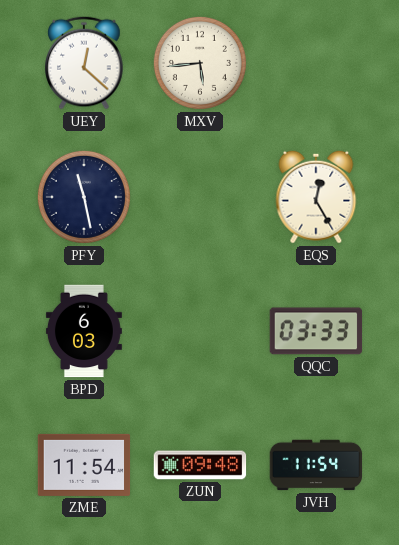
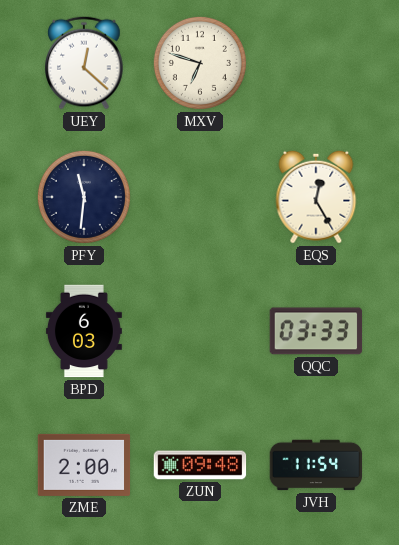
MXV: 5:44 -> 6:48
PFY: 11:28 -> 11:31
ZME: 11:54 -> 2:00
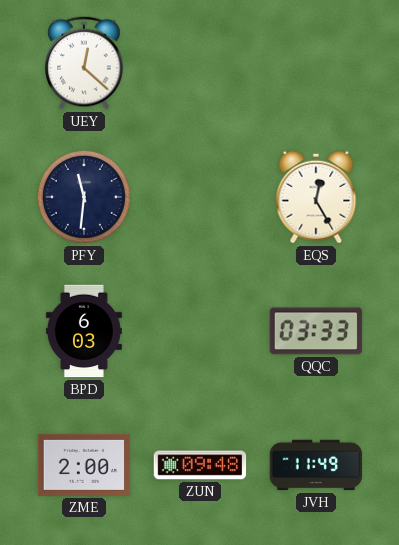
MXV: 6:48 -> none
JVH: 11:54 -> 11:49
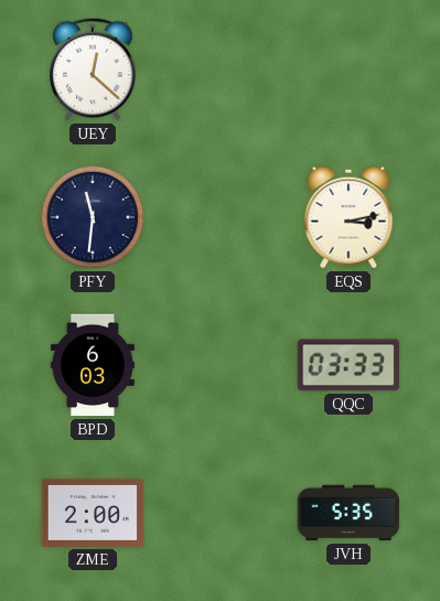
EQS: 12:25 -> 3:13
ZUN: 09:48 -> none
JVH: 11:49 -> 5:35
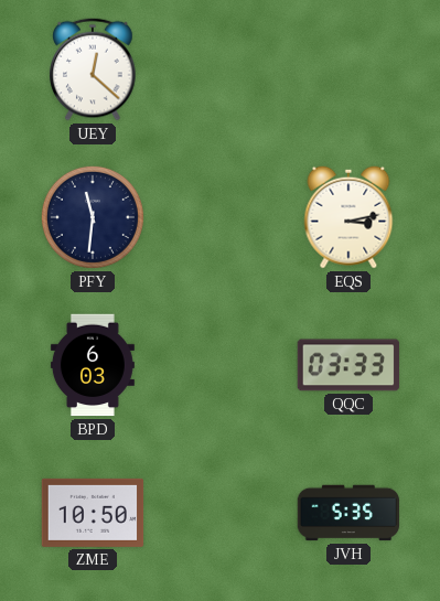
ZME: 2:00 -> 10:50
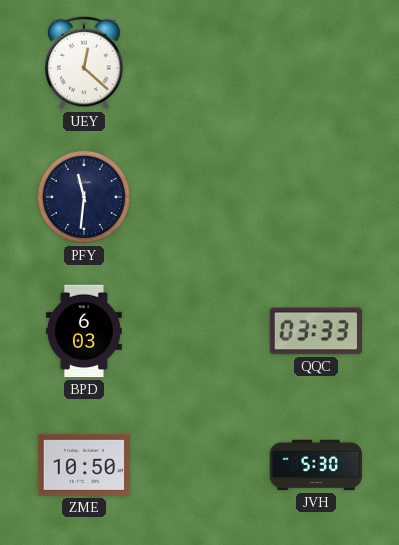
EQS: 3:13 -> none
JVH: 5:35 -> 5:30
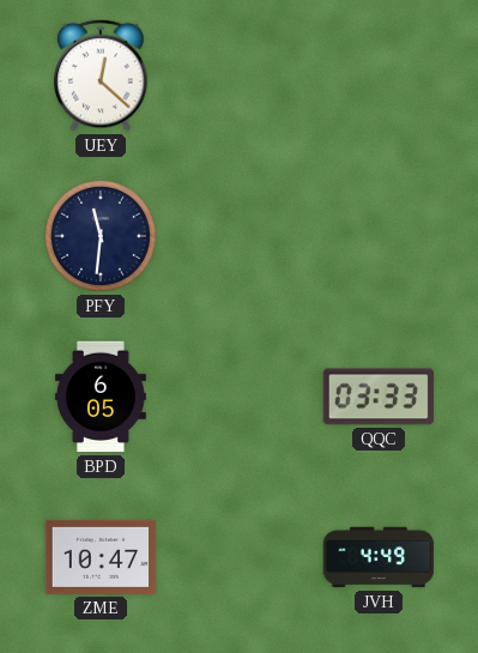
BPD: 6:03 -> 6:05
ZME: 10:50 -> 10:47
JVH: 5:30 -> 4:49
